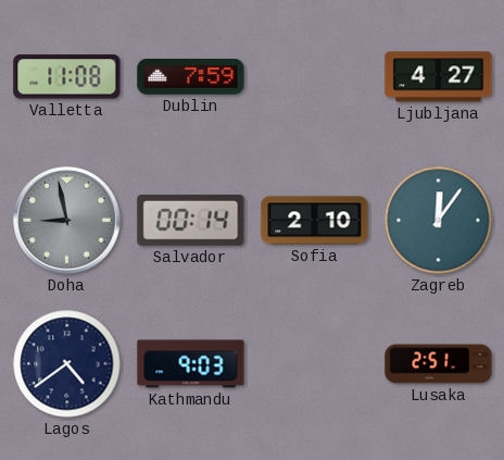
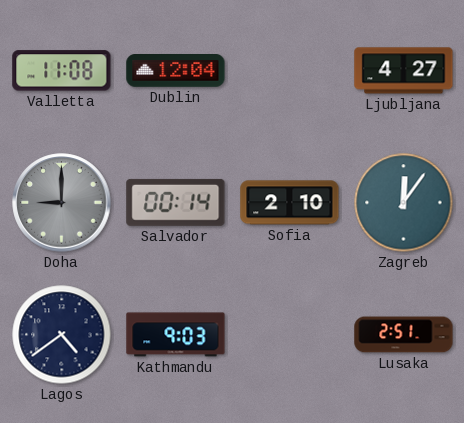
Dublin: 7:59 -> 12:04
Doha: 8:58 -> 9:00
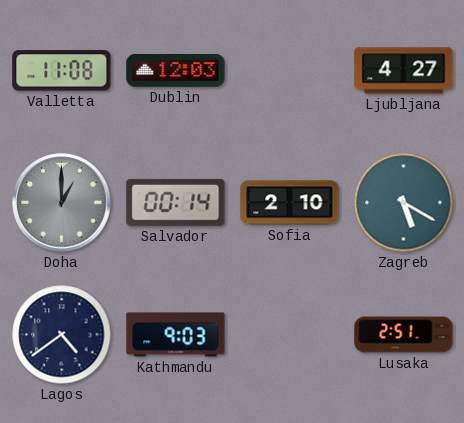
Dublin: 12:04 -> 12:03
Doha: 9:00 -> 1:00
Zagreb: 12:06 -> 5:20
